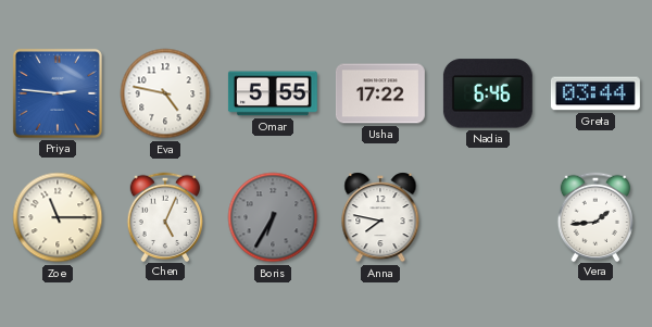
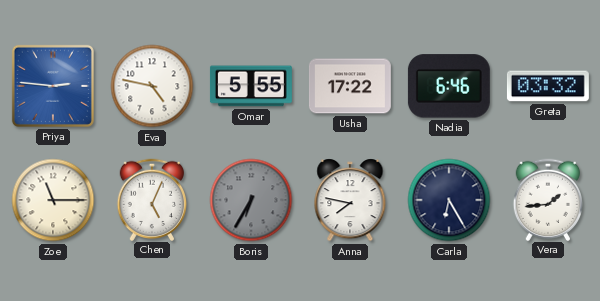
Greta: 03:44 -> 03:32
Carla: none -> 6:25
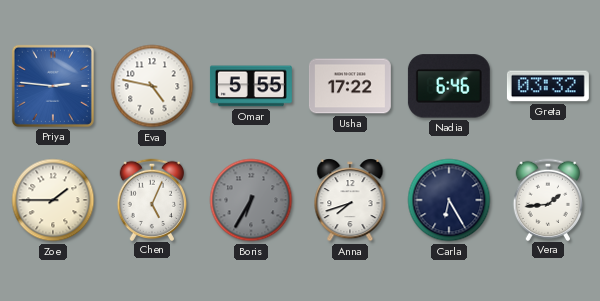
Zoe: 11:15 -> 1:45
Anna: 7:47 -> 7:42
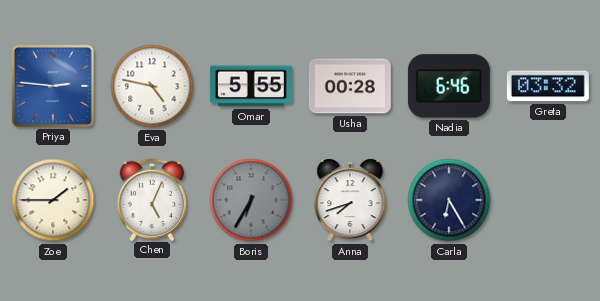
Usha: 17:22 -> 00:28
Vera: 1:44 -> none
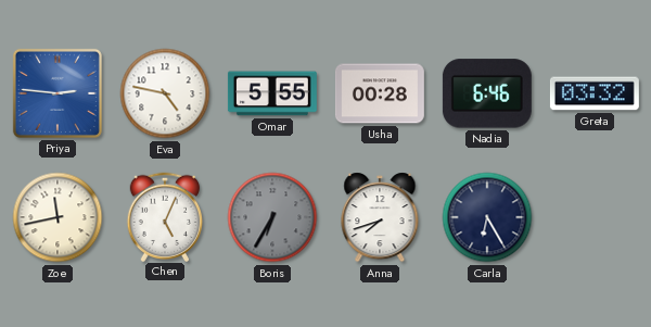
Zoe: 1:45 -> 11:43
